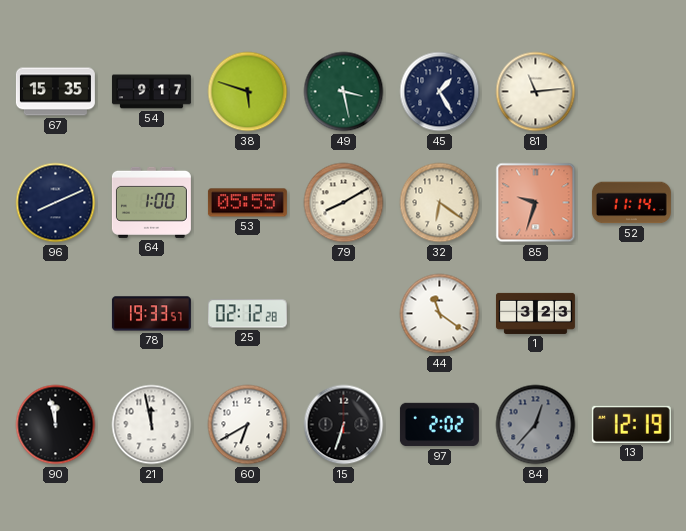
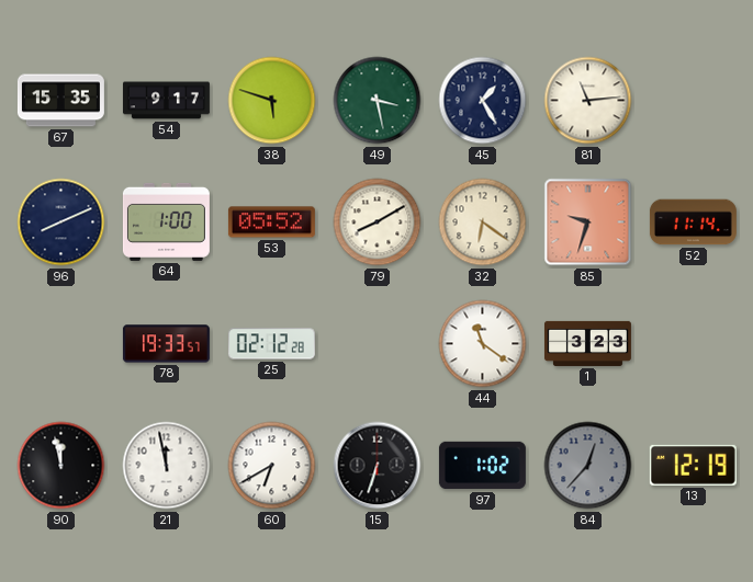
53: 05:55 -> 05:52
97: 2:02 -> 1:02
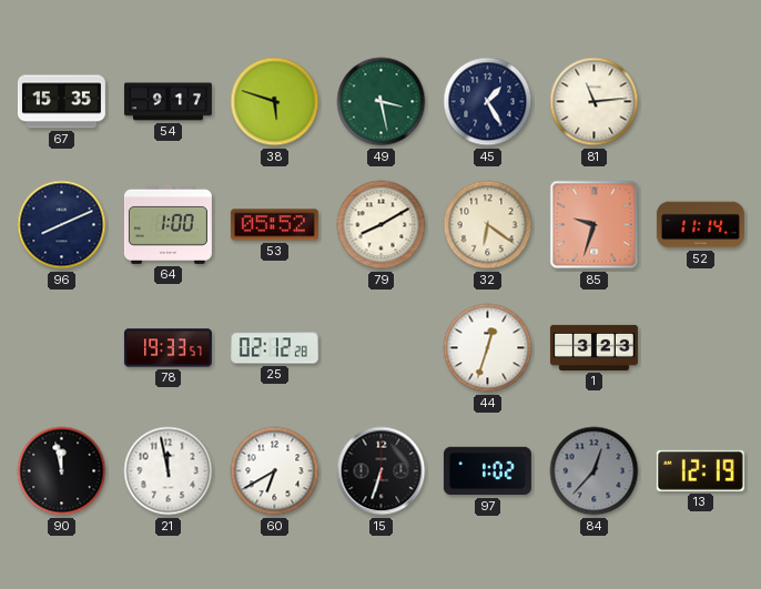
44: 11:21 -> 12:33
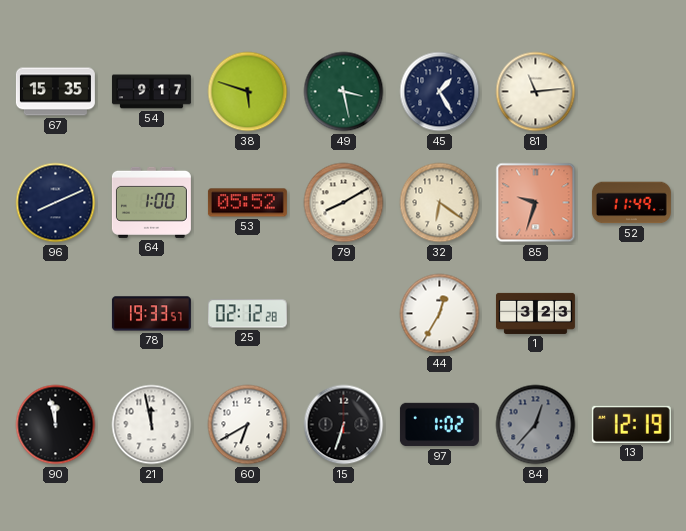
52: 11:14 -> 11:49
44: 12:33 -> 12:35
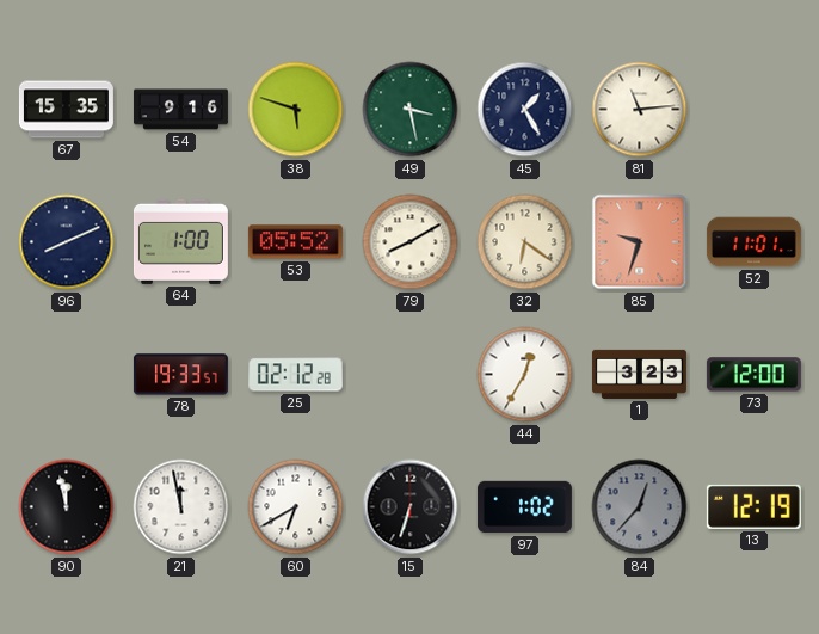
54: 9:17 -> 9:16
52: 11:49 -> 11:01
73: none -> 12:00
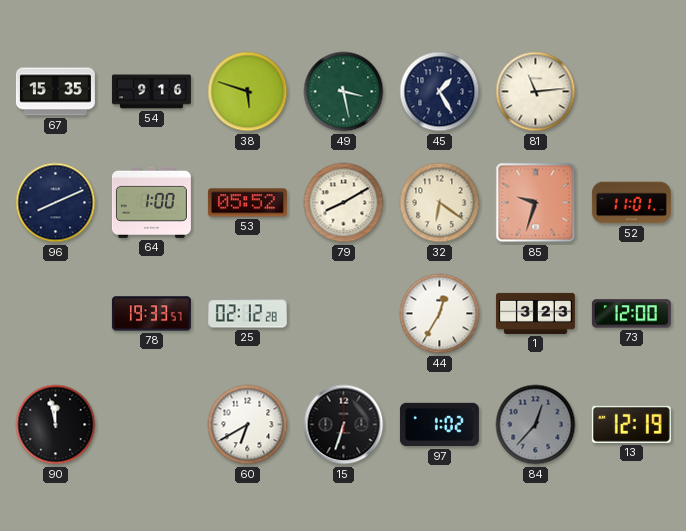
21: 11:58 -> none
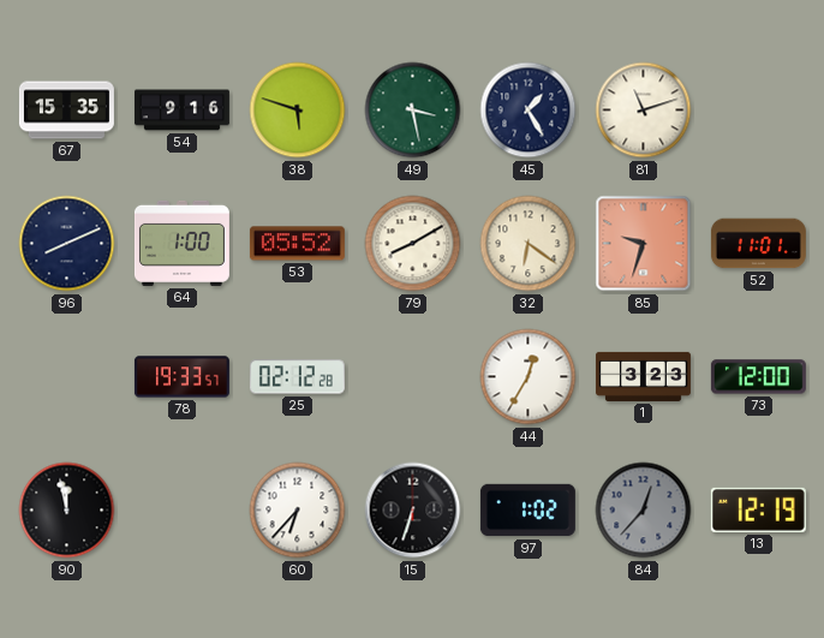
81: 11:14 -> 11:12
60: 6:40 -> 6:37
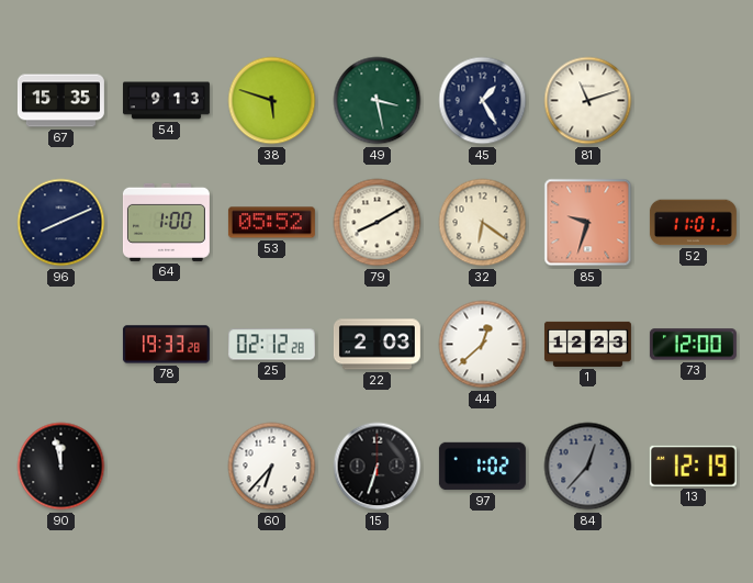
54: 9:16 -> 9:13
78: 19:33:57 -> 19:33:28
22: none -> 2:03
44: 12:35 -> 12:38
1: 3:23 -> 12:23
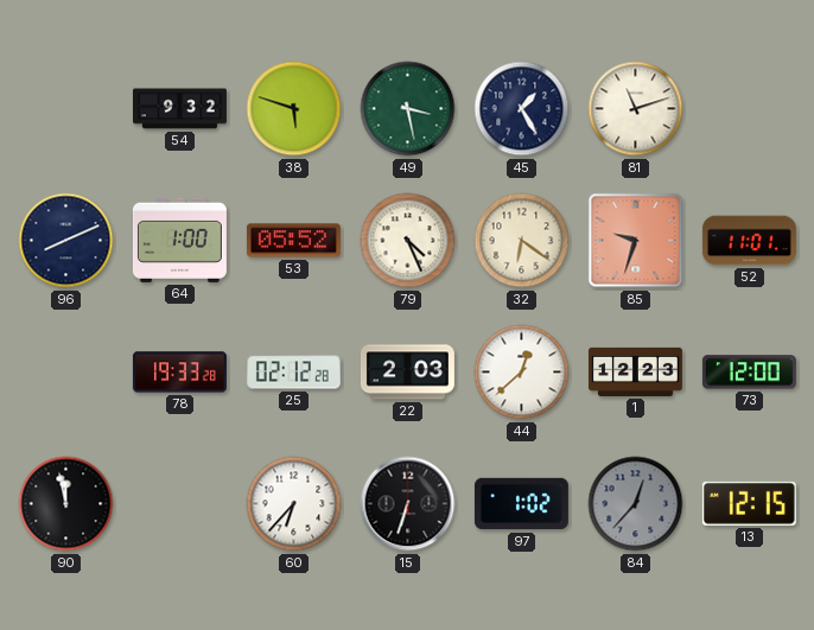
67: 15:35 -> none
54: 9:13 -> 9:32
79: 8:10 -> 4:26
13: 12:19 -> 12:15
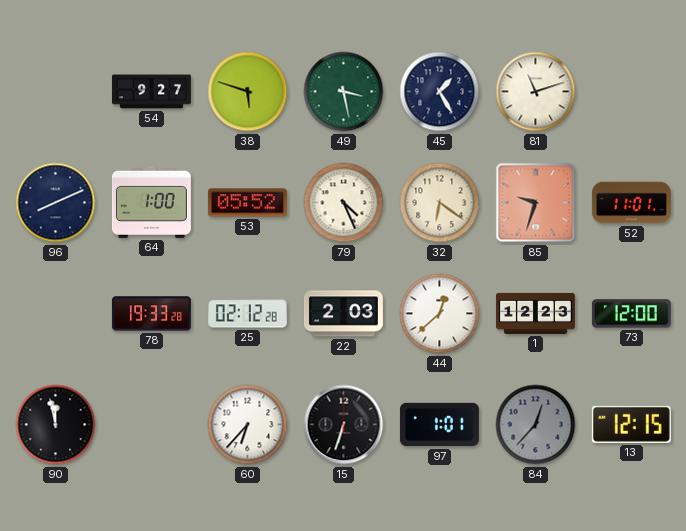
54: 9:32 -> 9:27
97: 1:02 -> 1:01
